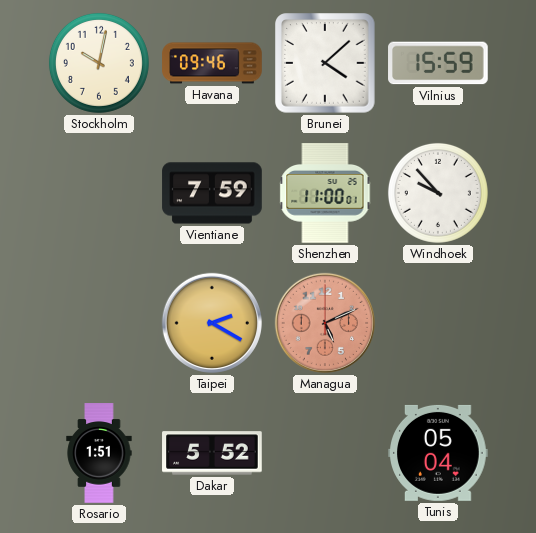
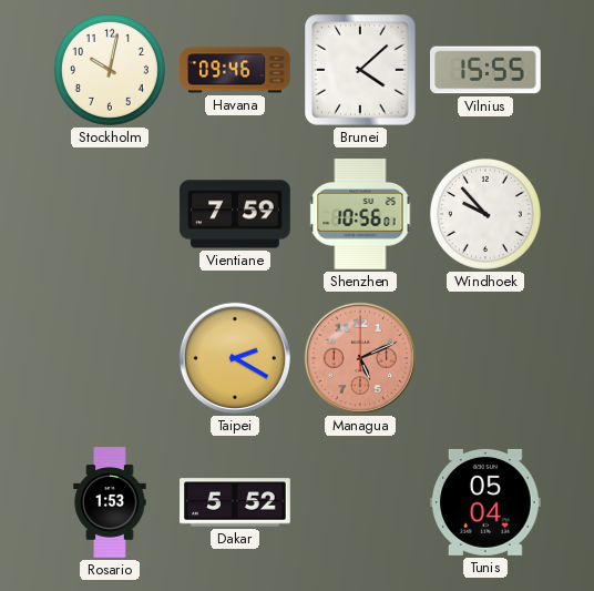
Vilnius: 15:59 -> 15:55
Shenzhen: 11:00 -> 10:56
Rosario: 1:51 -> 1:53
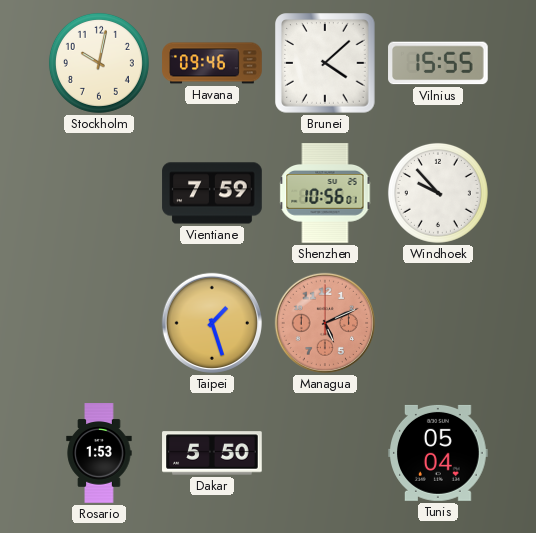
Taipei: 2:20 -> 1:27
Dakar: 5:52 -> 5:50
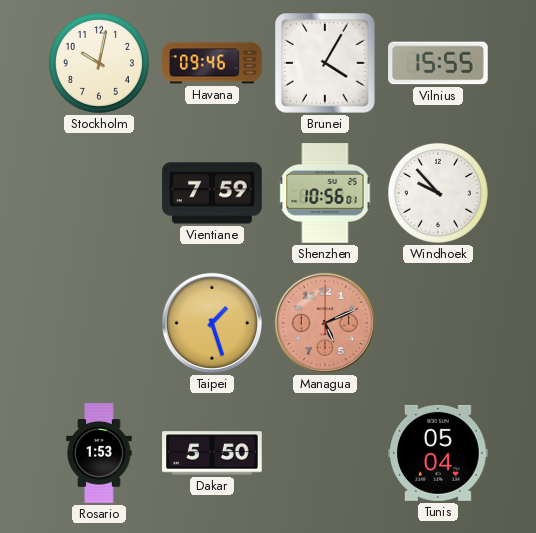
Brunei: 4:08 -> 4:05
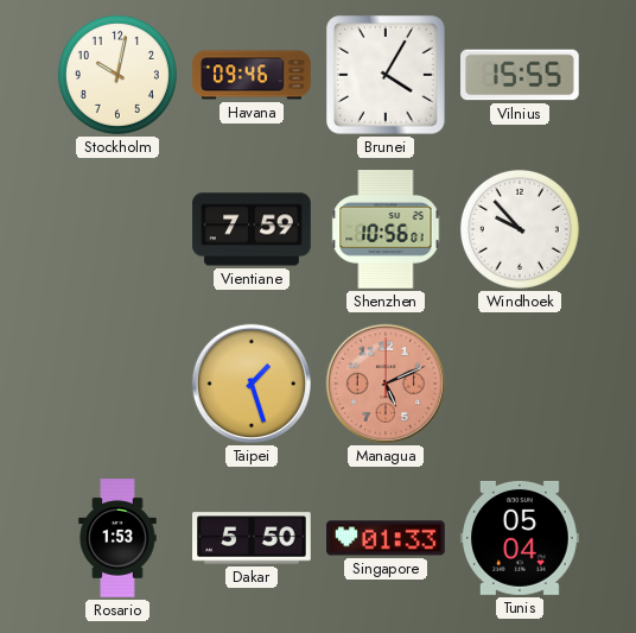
Singapore: none -> 01:33
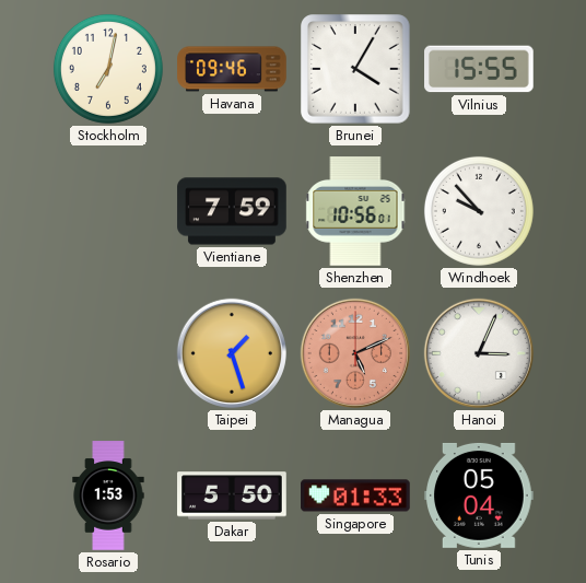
Stockholm: 10:02 -> 7:02
Hanoi: none -> 3:04
